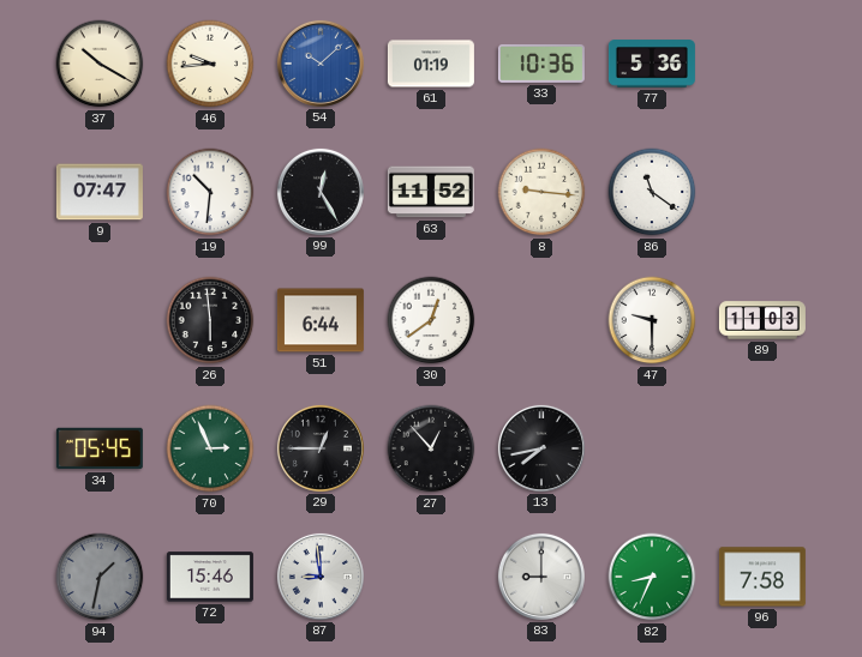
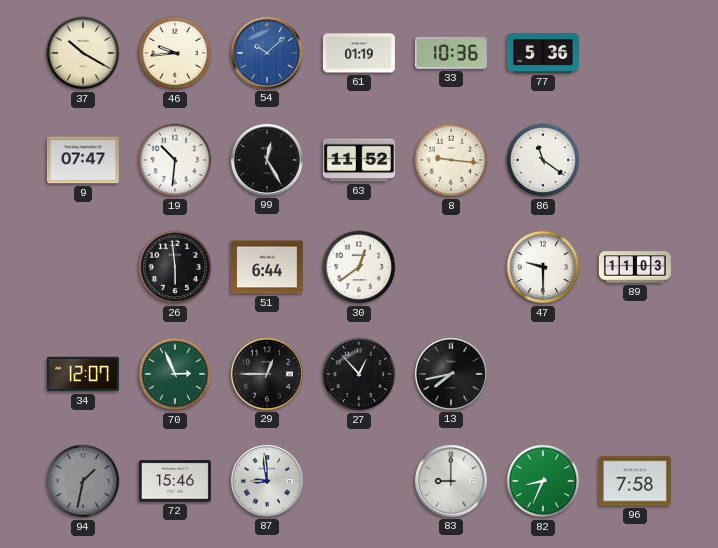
34: 05:45 -> 12:07
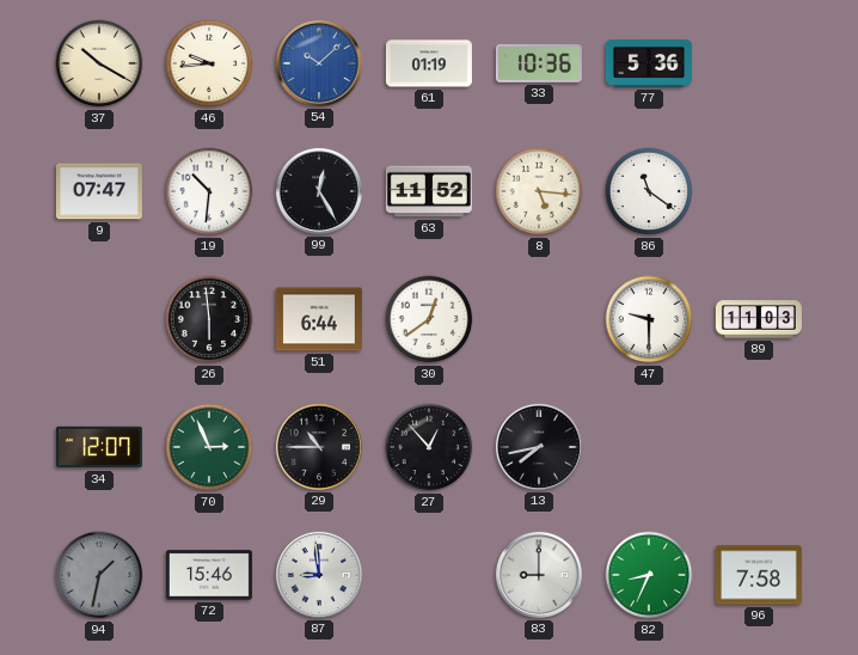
8: 9:16 -> 5:16
29: 12:45 -> 10:45
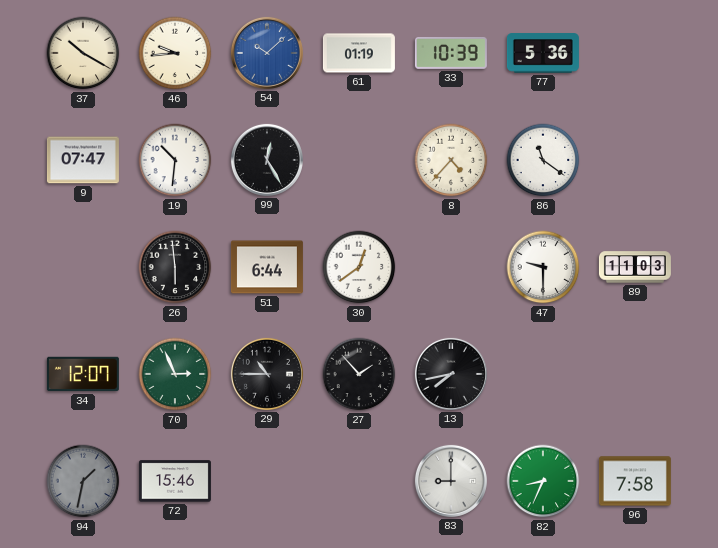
33: 10:36 -> 10:39
63: 11:52 -> none
8: 5:16 -> 4:37
27: 12:53 -> 1:53
87: 8:59 -> none
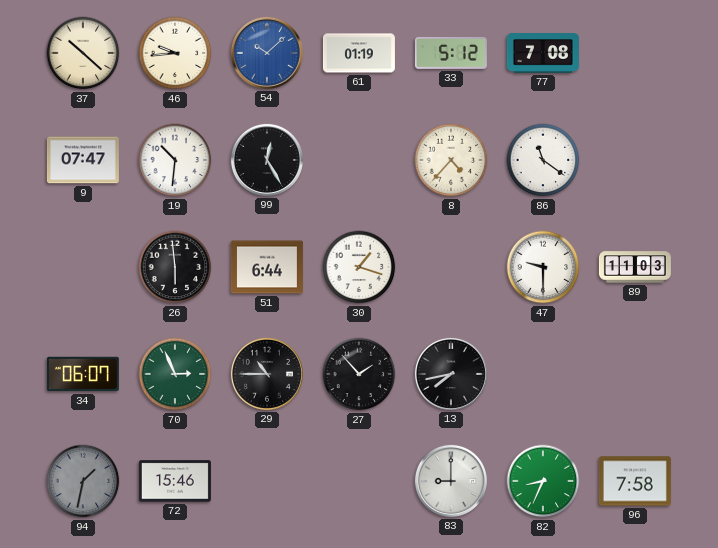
37: 10:20 -> 10:22
33: 10:39 -> 5:12
77: 5:36 -> 7:08
30: 12:39 -> 1:18
34: 12:07 -> 06:07
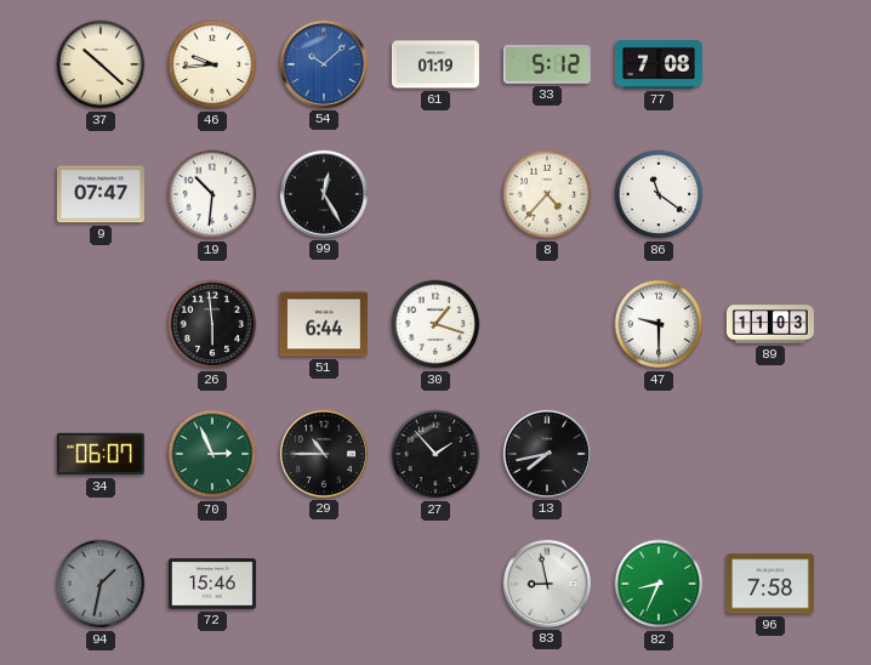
83: 9:00 -> 8:58
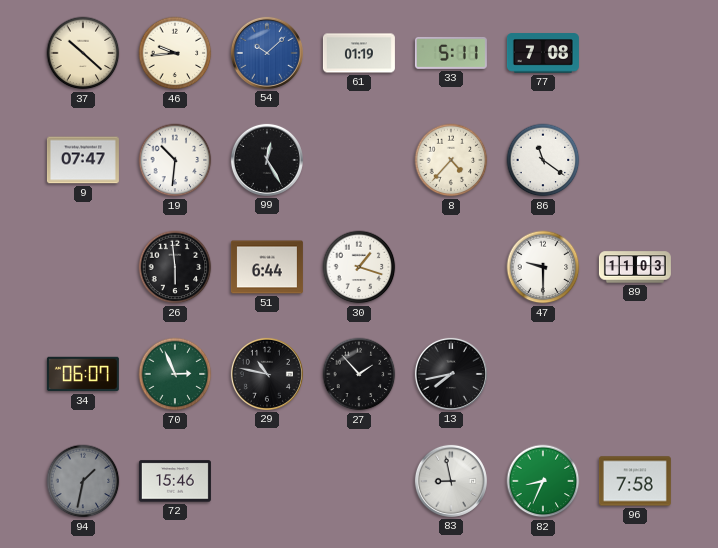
33: 5:12 -> 5:11
29: 10:45 -> 10:47
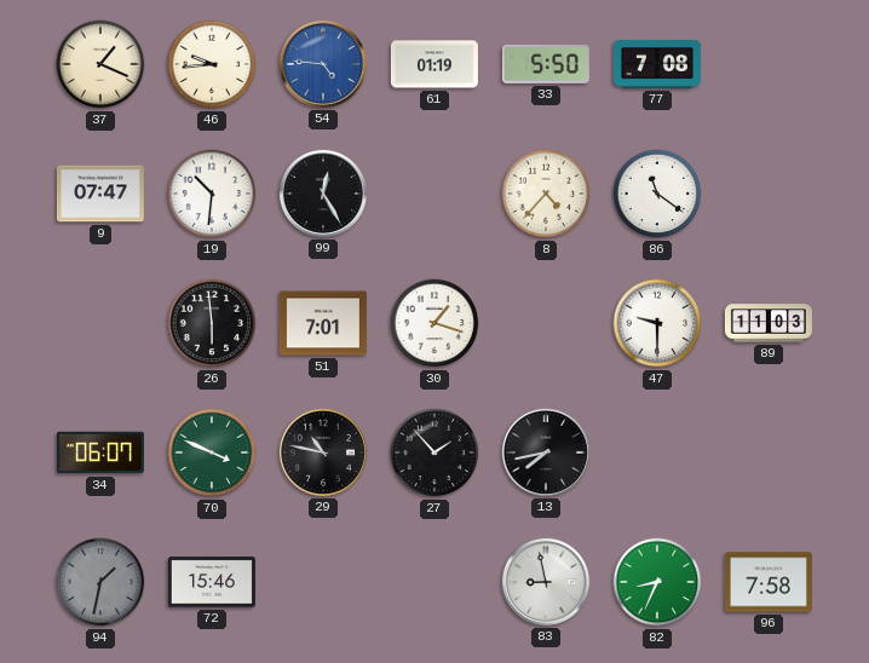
37: 10:22 -> 1:19
54: 10:08 -> 4:46
33: 5:11 -> 5:50
51: 6:44 -> 7:01
70: 2:56 -> 3:49
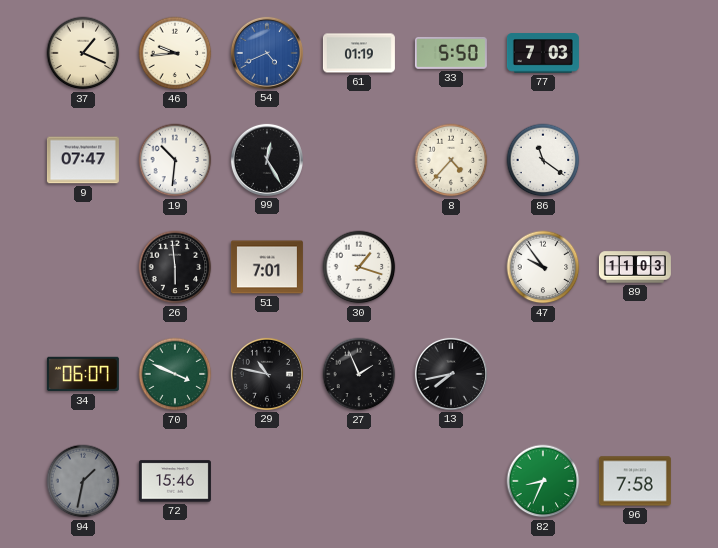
54: 4:46 -> 4:41
77: 7:08 -> 7:03
47: 9:30 -> 9:54
27: 1:53 -> 1:56
83: 8:58 -> none
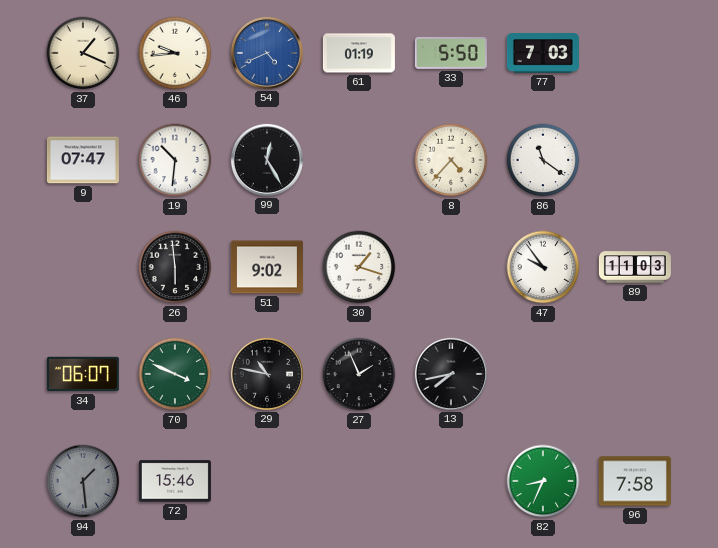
51: 7:01 -> 9:02
94: 1:32 -> 1:29
